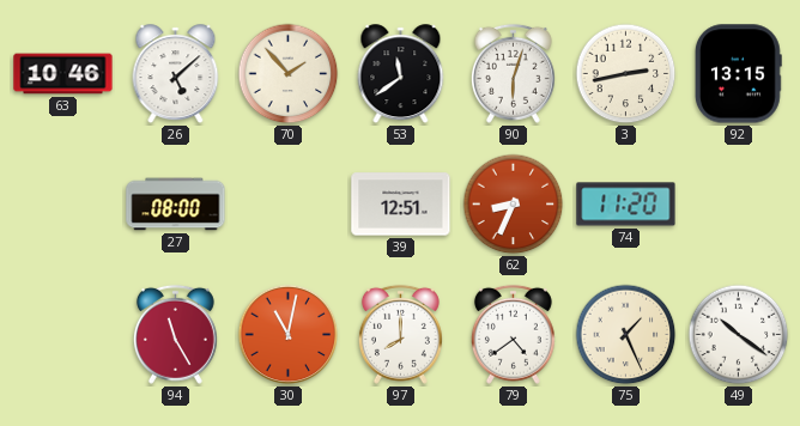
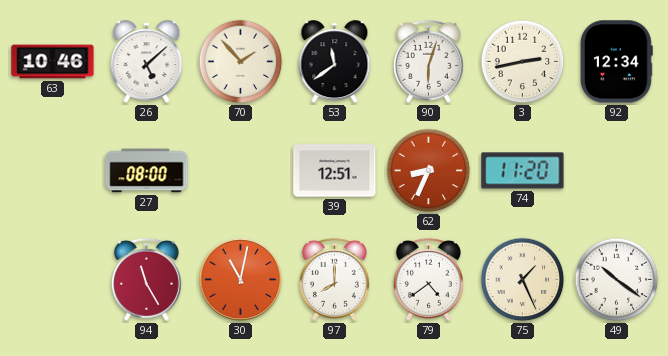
92: 13:15 -> 12:34
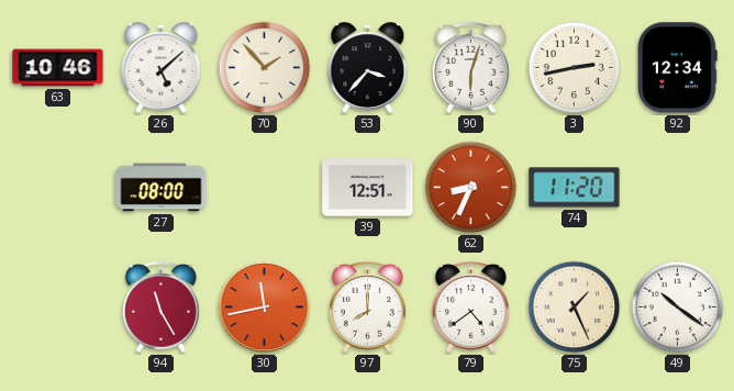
53: 11:39 -> 3:37
30: 11:02 -> 11:43
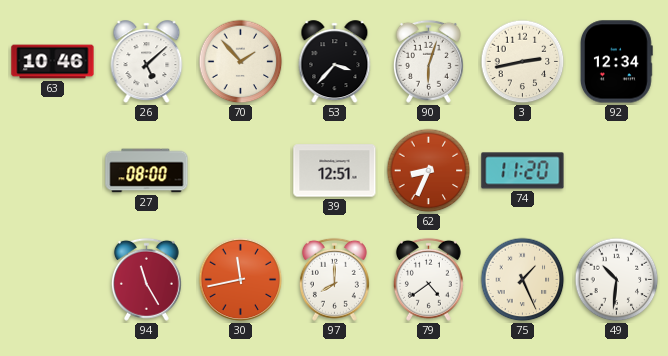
49: 10:21 -> 10:31
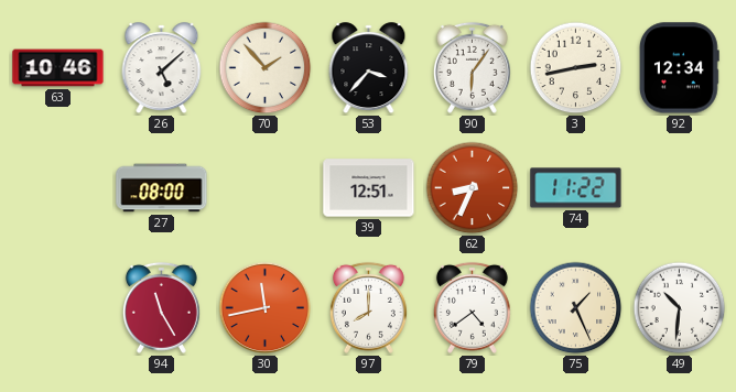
90: 6:03 -> 6:06
74: 11:20 -> 11:22
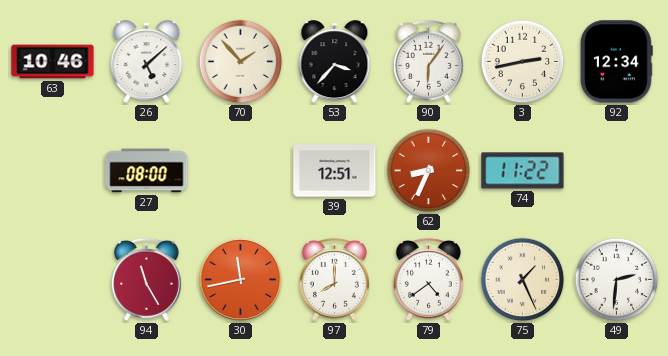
49: 10:31 -> 2:31
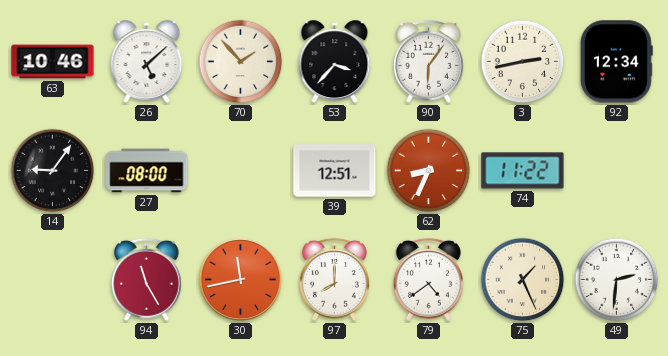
14: none -> 9:06
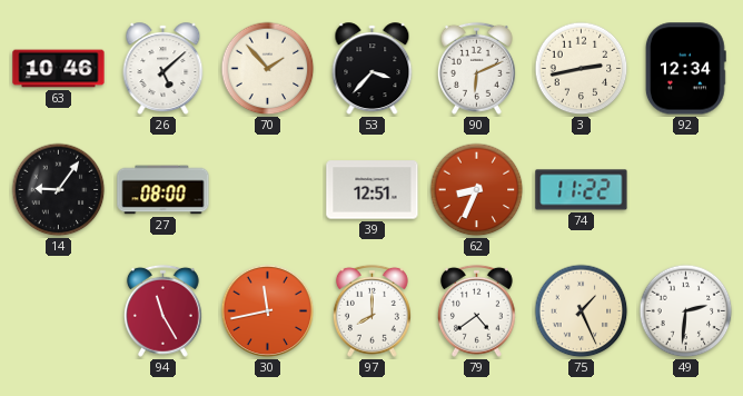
90: 6:06 -> 6:11
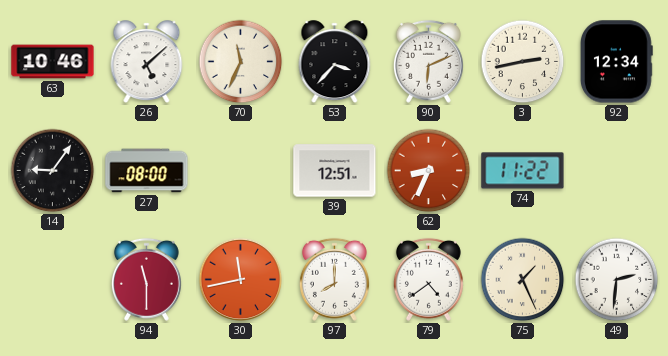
70: 1:53 -> 11:34
94: 11:25 -> 11:30
